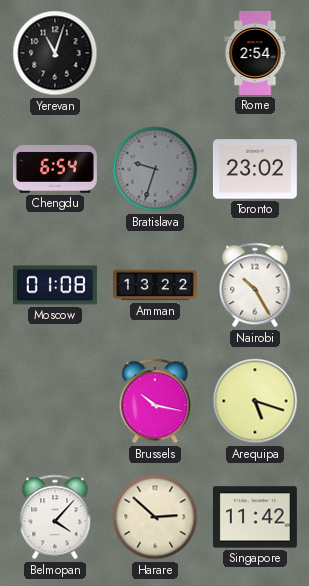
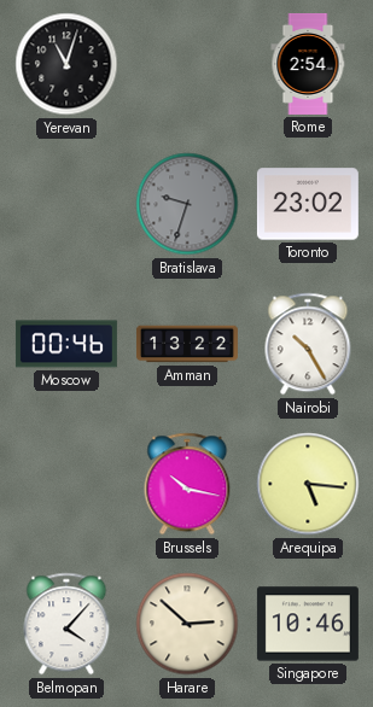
Chengdu: 6:54 -> none
Moscow: 01:08 -> 00:46
Arequipa: 5:18 -> 5:16
Singapore: 11:42 -> 10:46
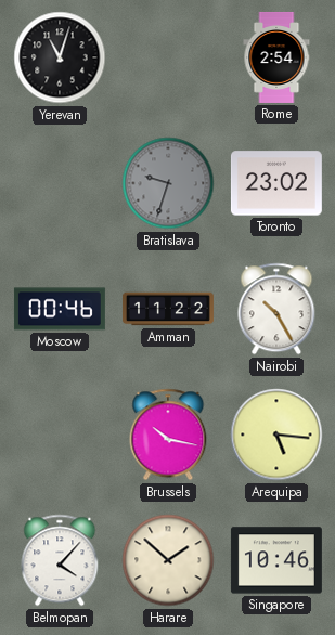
Amman: 13:22 -> 11:22
Harare: 2:52 -> 1:52
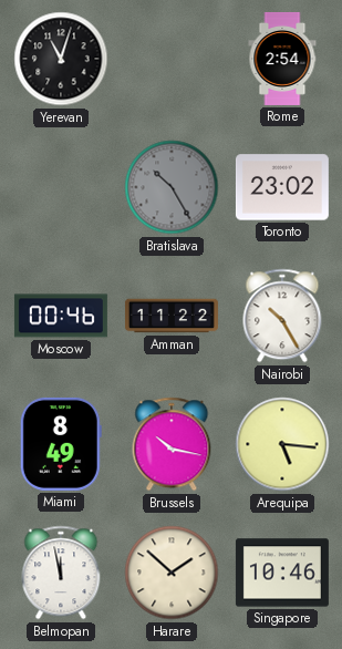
Bratislava: 9:33 -> 10:25
Miami: none -> 8:49
Belmopan: 4:07 -> 11:58
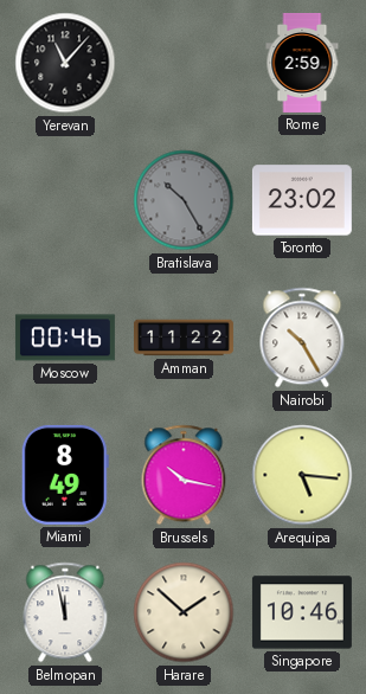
Yerevan: 11:03 -> 11:07
Rome: 2:54 -> 2:59
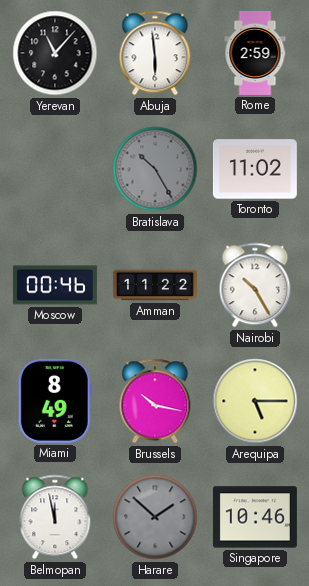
Abuja: none -> 5:59
Toronto: 23:02 -> 11:02
Arequipa: 5:16 -> 5:15
Harare dial: cream -> grey
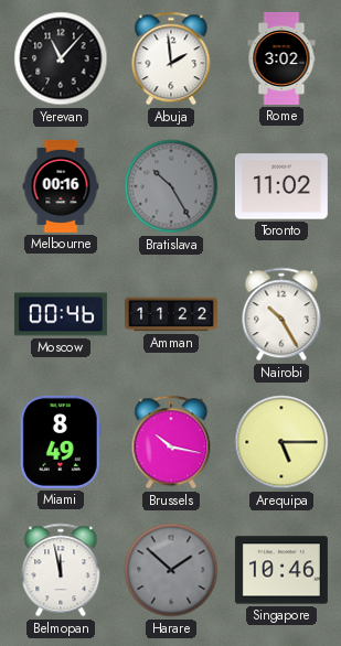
Abuja: 5:59 -> 1:59
Rome: 2:59 -> 3:02
Melbourne: none -> 00:16
